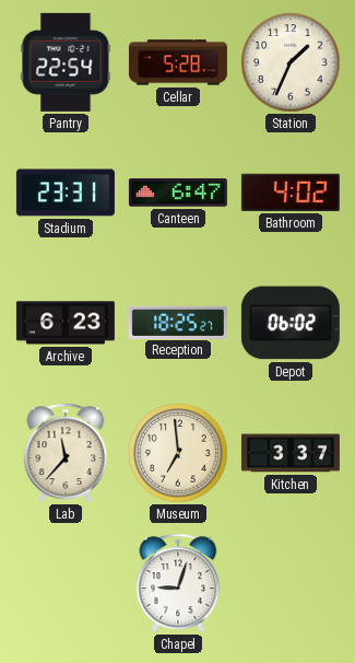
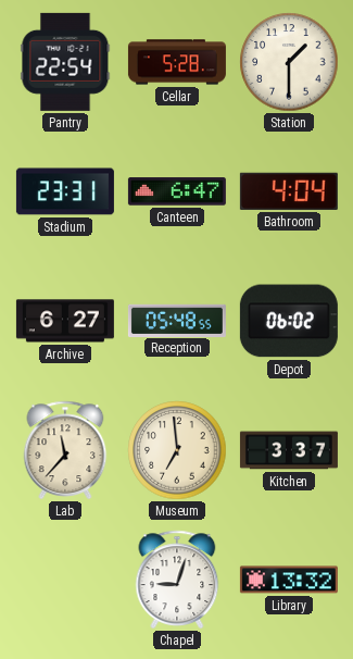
Station: 1:34 -> 1:30
Bathroom: 4:02 -> 4:04
Archive: 6:23 -> 6:27
Reception: 18:25 -> 05:48
Library: none -> 13:32
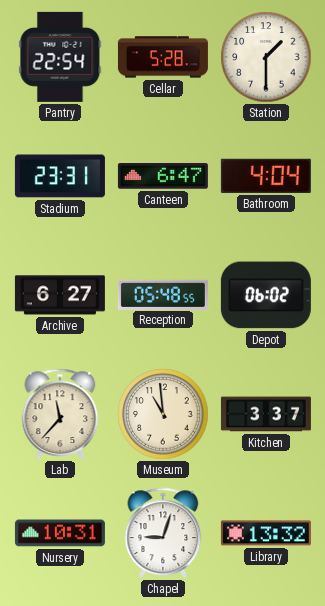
Museum: 6:59 -> 10:59
Nursery: none -> 10:31
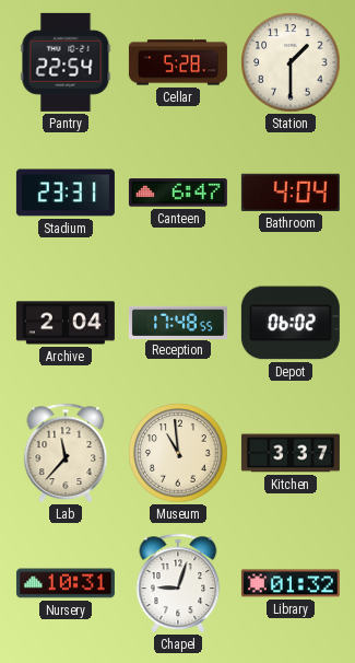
Archive: 6:27 -> 2:04
Reception: 05:48 -> 17:48
Library: 13:32 -> 01:32
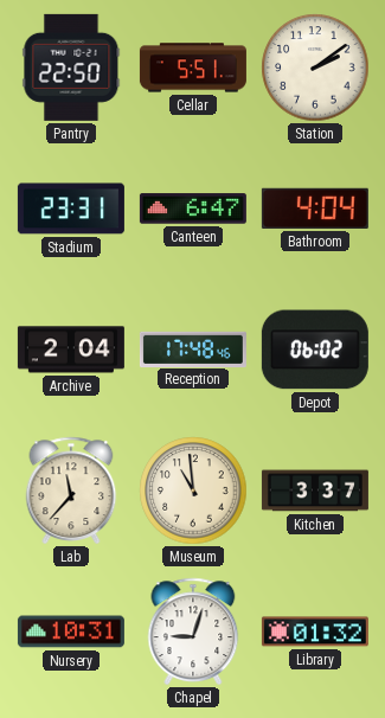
Pantry: 22:54 -> 22:50
Cellar: 5:28 -> 5:51
Station: 1:30 -> 2:09
Reception: 17:48:55 -> 17:48:46
